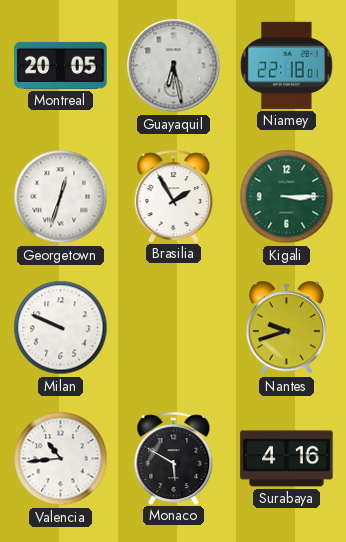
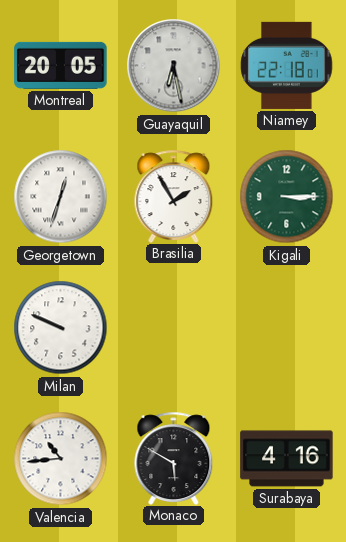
Nantes: 9:42 -> none
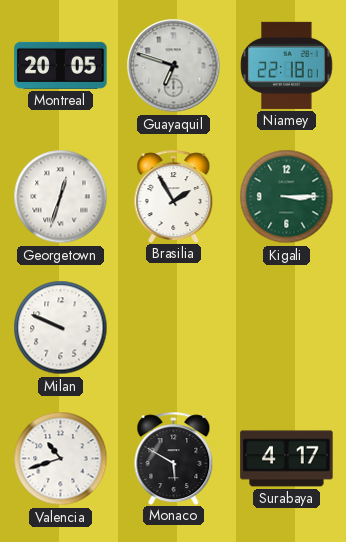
Guayaquil: 6:28 -> 6:48
Valencia: 10:44 -> 10:42
Surabaya: 4:16 -> 4:17
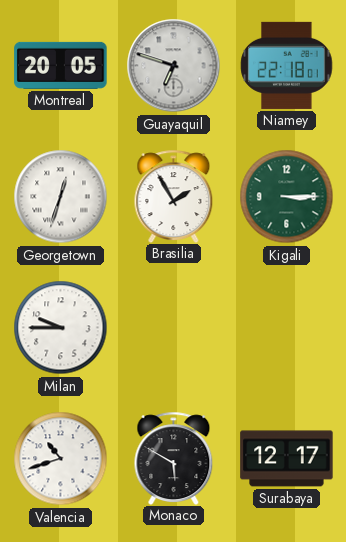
Milan: 9:49 -> 9:45
Surabaya: 4:17 -> 12:17
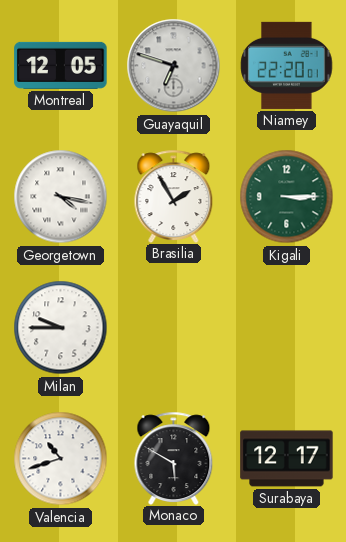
Montreal: 20:05 -> 12:05
Niamey: 22:18 -> 22:20
Georgetown: 12:33 -> 4:17
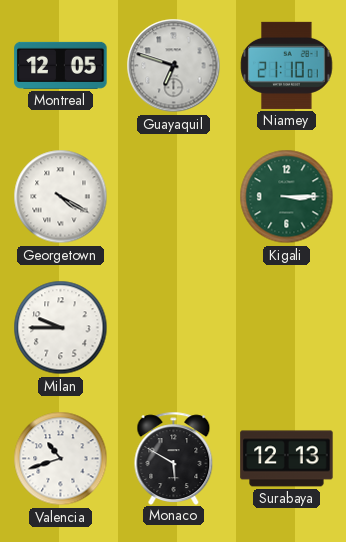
Niamey: 22:20 -> 21:10
Georgetown: 4:17 -> 4:20
Brasilia: 1:55 -> none
Surabaya: 12:17 -> 12:13
